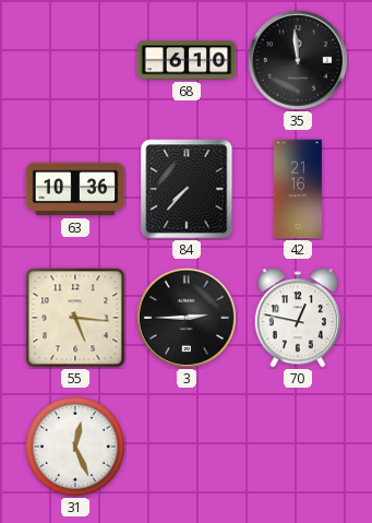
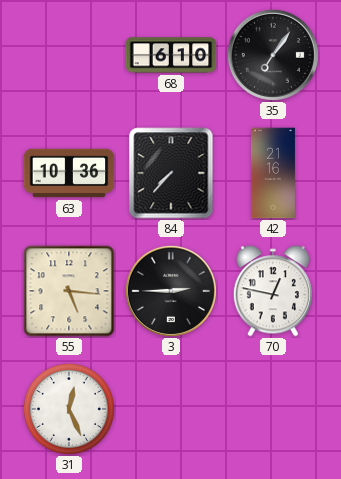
35: 11:59 -> 7:06
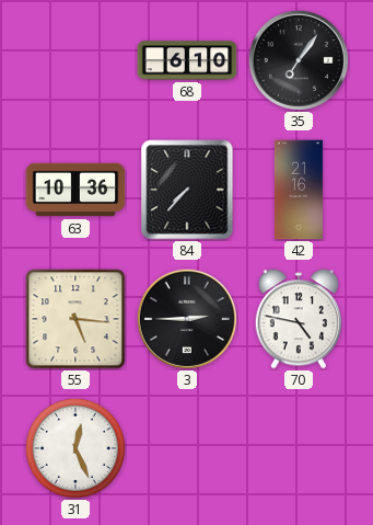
70: 12:47 -> 4:47
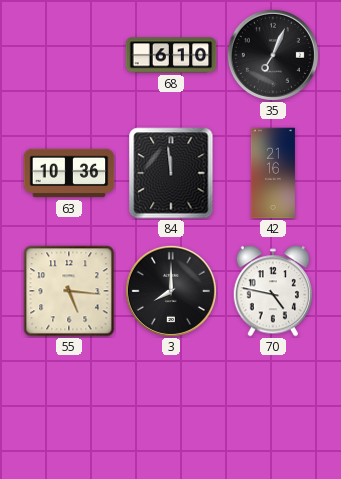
35: 7:06 -> 7:04
84: 7:37 -> 11:59
3: 2:45 -> 8:00
31: 12:26 -> none
